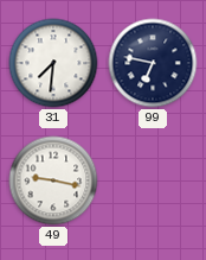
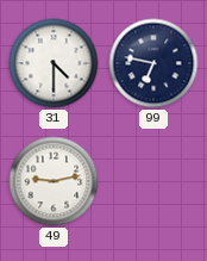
31: 7:31 -> 4:30
49: 9:17 -> 9:13
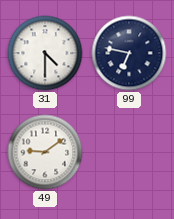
49: 9:13 -> 9:09
